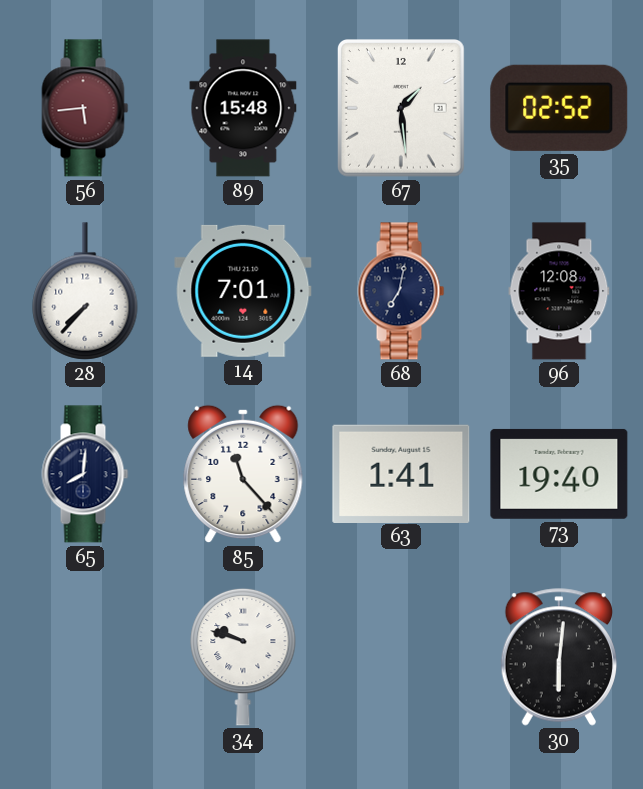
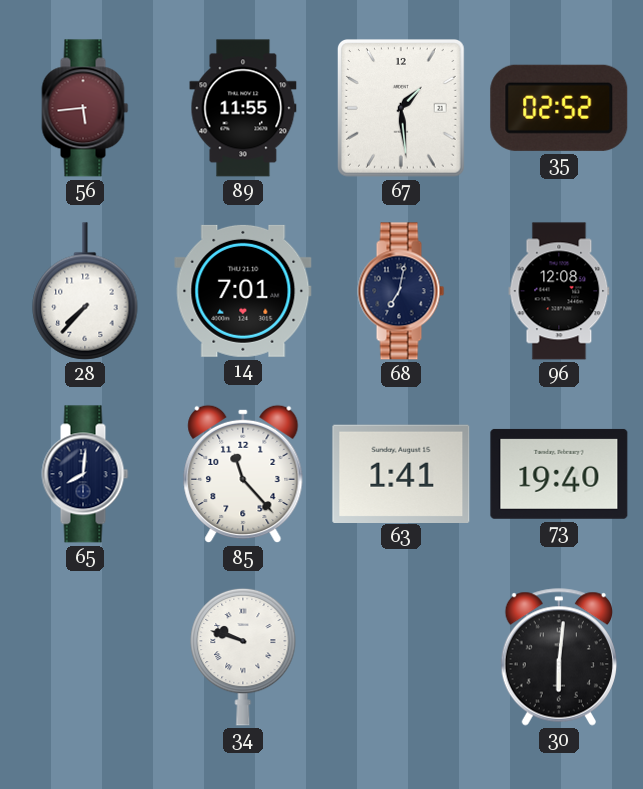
89: 15:48 -> 11:55
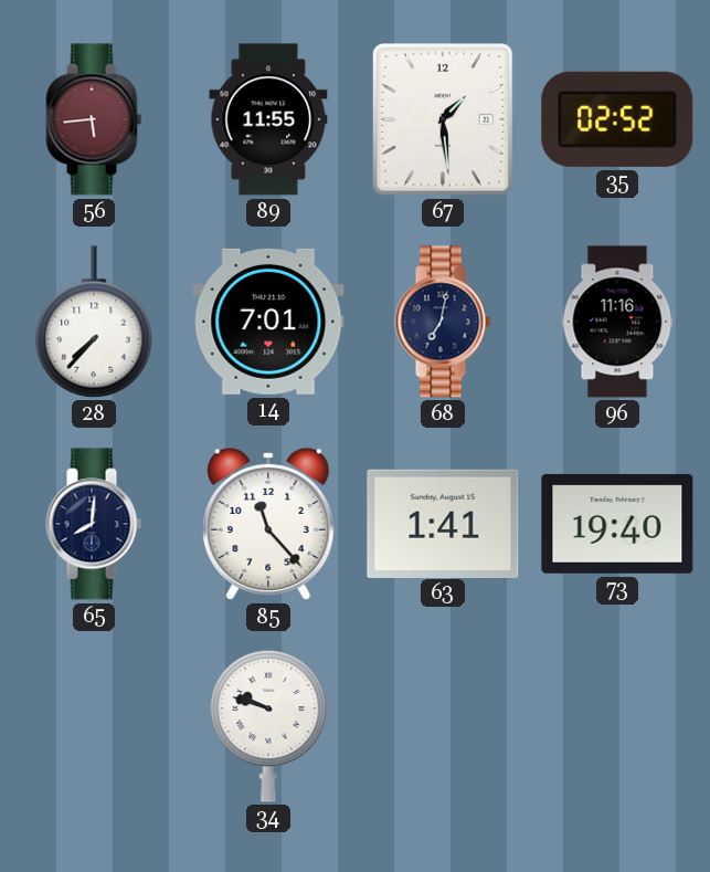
96: 12:08 -> 11:16
30: 6:01 -> none
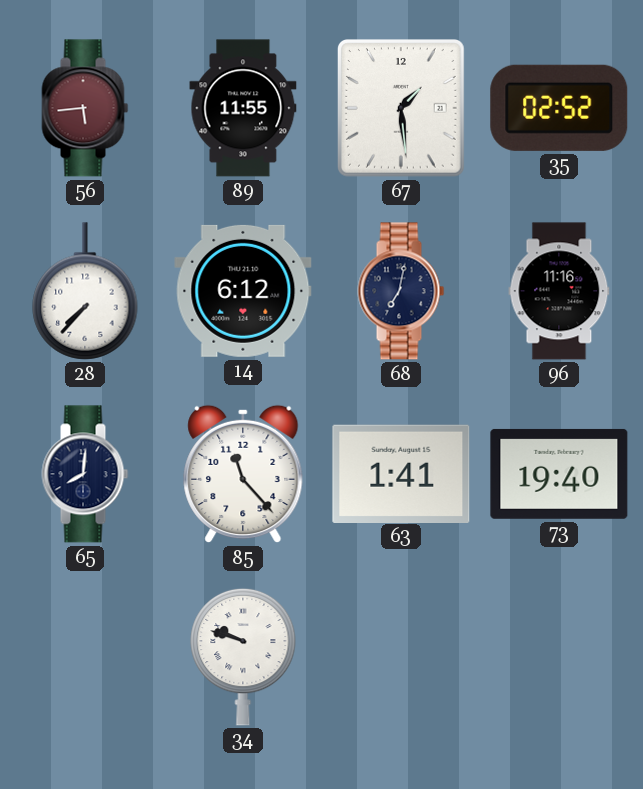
14: 7:01 -> 6:12
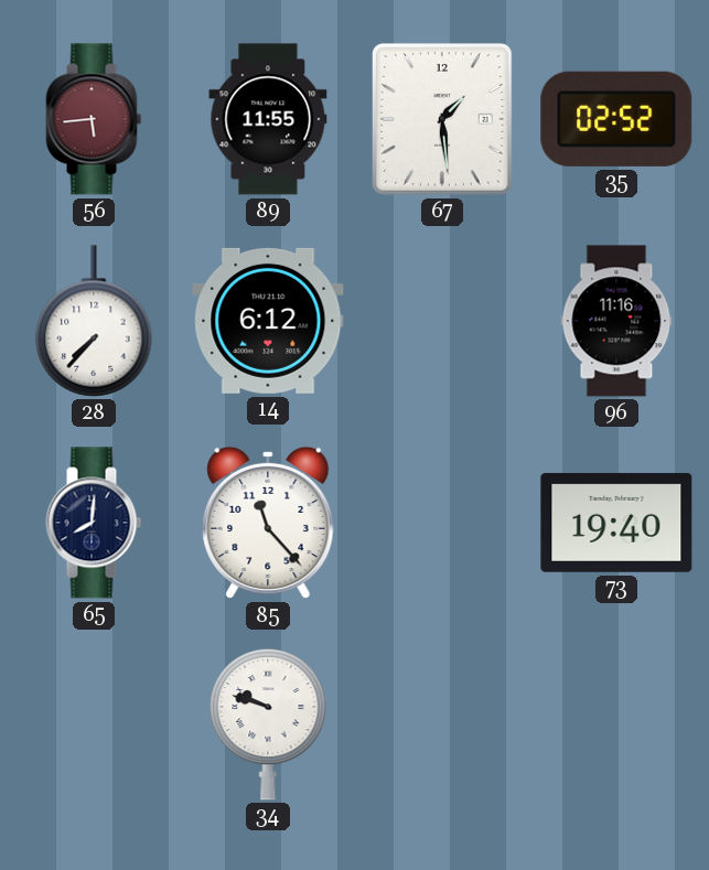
68: 7:02 -> none
63: 1:41 -> none
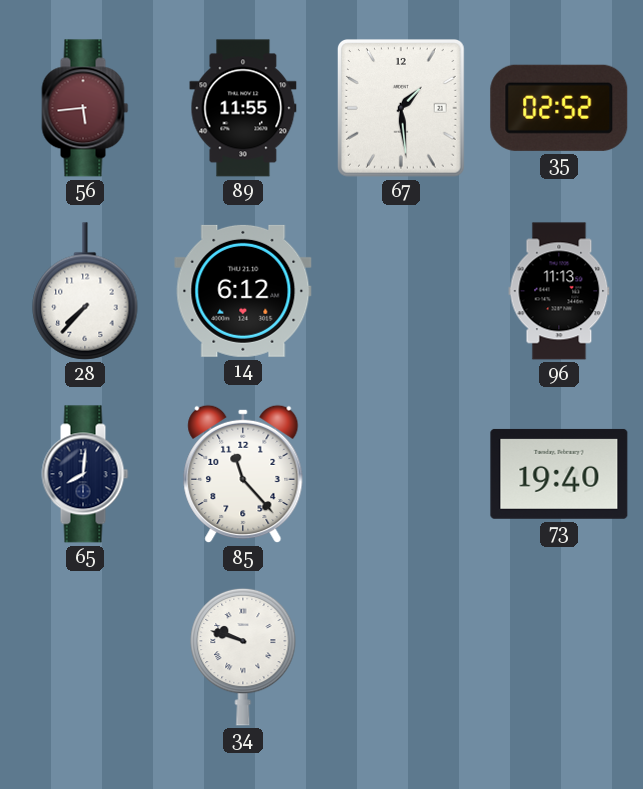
96: 11:16 -> 11:13
